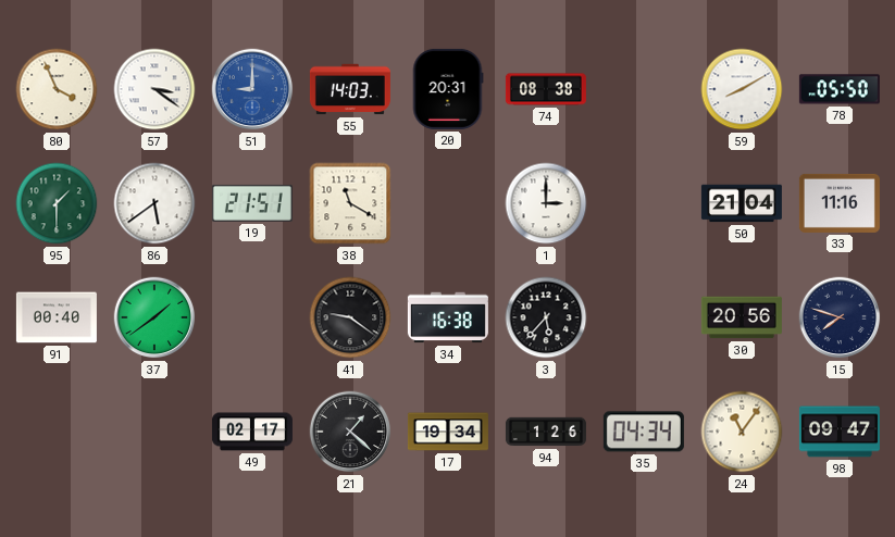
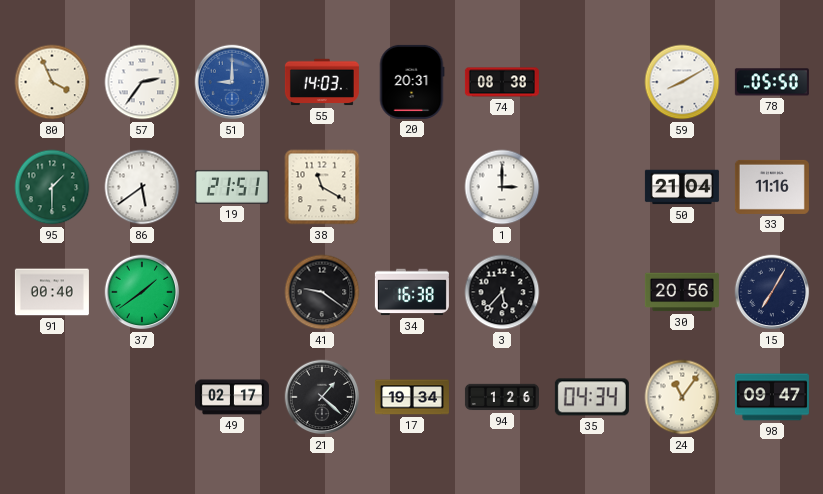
57: 3:21 -> 2:36
15: 7:48 -> 7:05
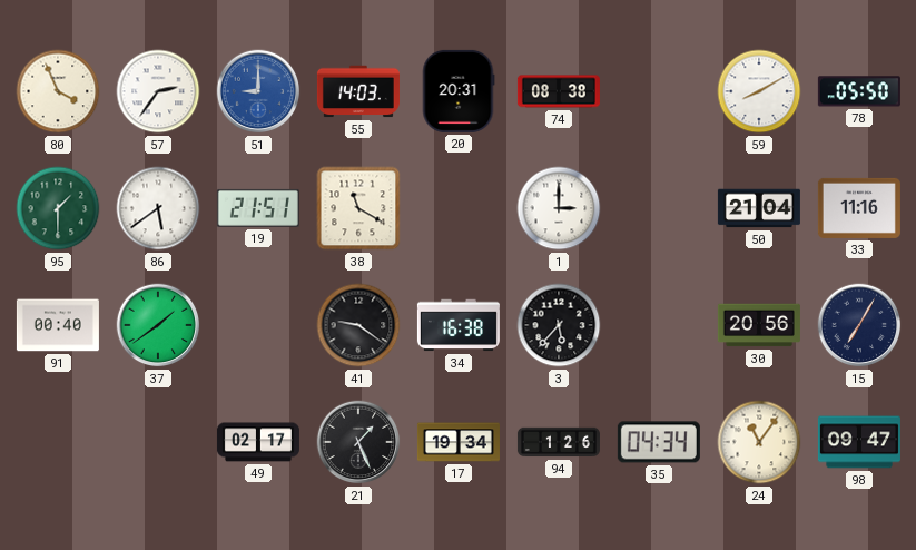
21: 1:22 -> 1:26
